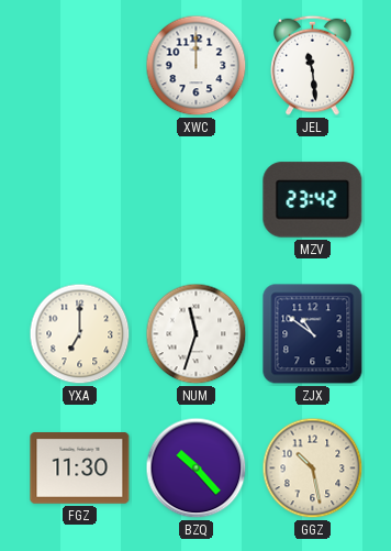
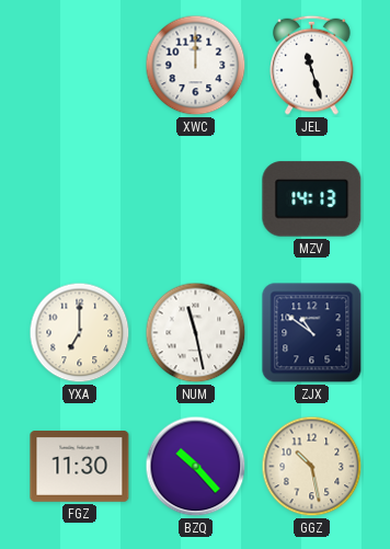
JEL: 11:29 -> 11:27
MZV: 23:42 -> 14:13
NUM: 11:33 -> 11:28
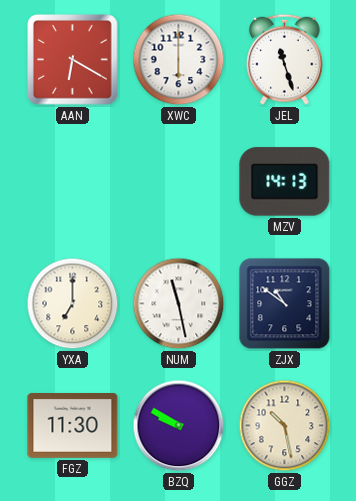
AAN: none -> 6:20
XWC: 12:00 -> 6:00
BZQ: 10:23 -> 9:50
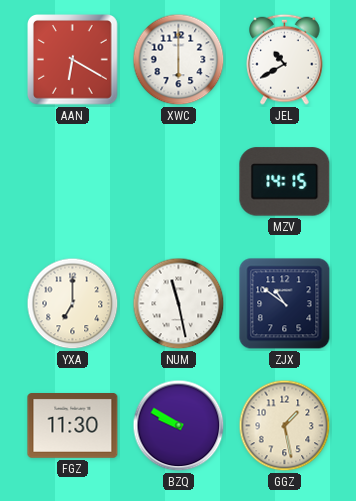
JEL: 11:27 -> 10:40
MZV: 14:13 -> 14:15
GGZ: 10:28 -> 1:28
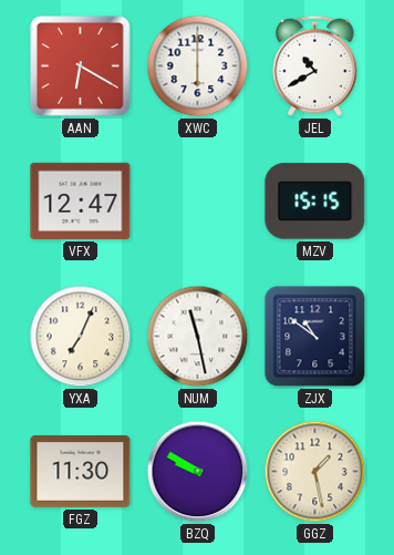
VFX: none -> 12:47
MZV: 14:15 -> 15:15
YXA: 7:00 -> 7:04
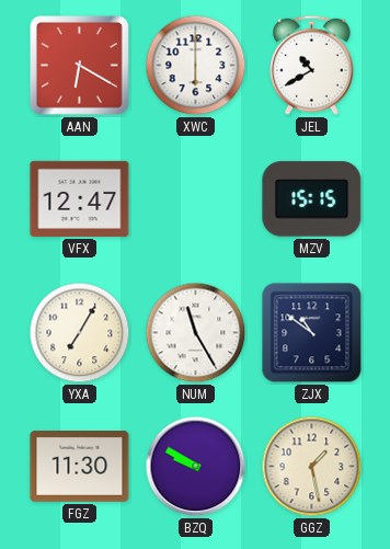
YXA: 7:04 -> 7:05
NUM: 11:28 -> 11:25
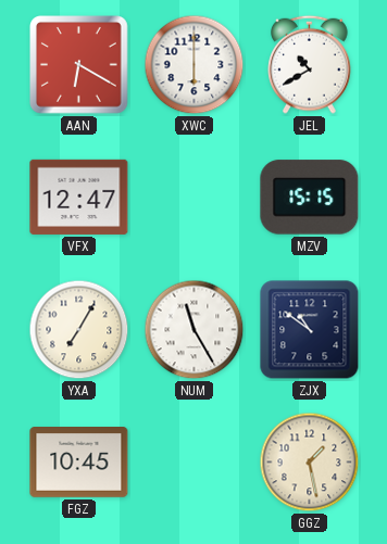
FGZ: 11:30 -> 10:45
BZQ: 9:50 -> none
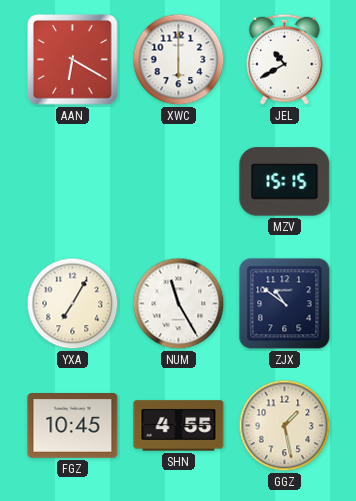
VFX: 12:47 -> none
SHN: none -> 4:55
